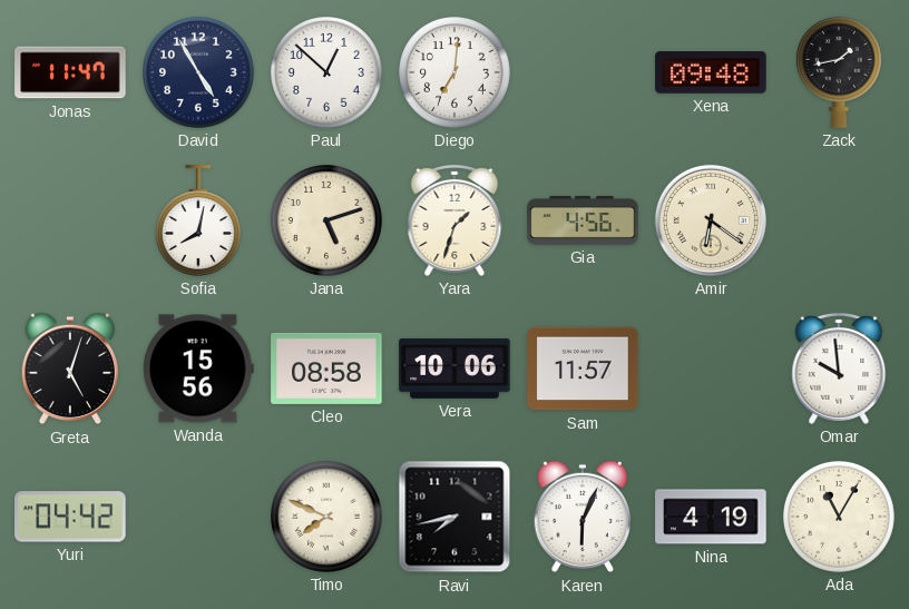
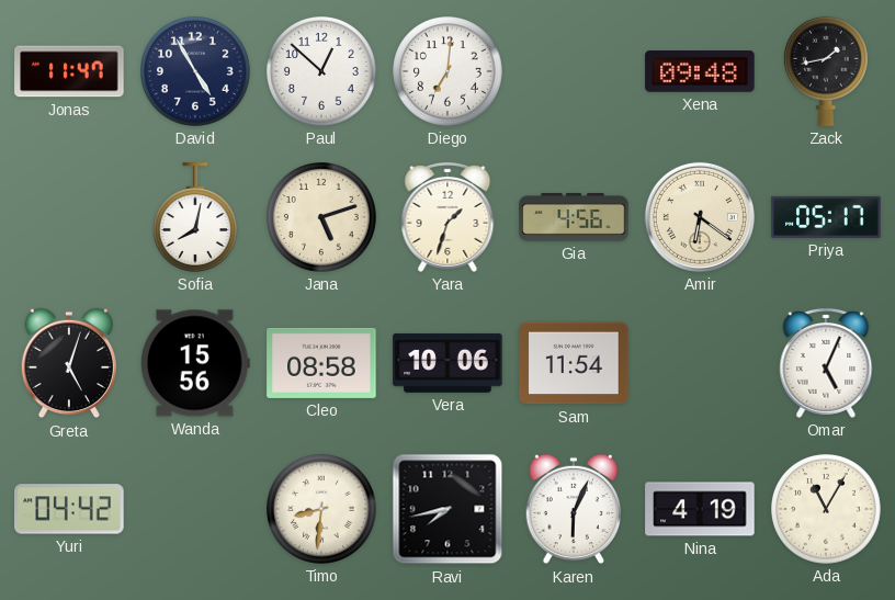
Priya: none -> 05:17
Sam: 11:57 -> 11:54
Omar: 9:59 -> 5:04
Timo: 7:49 -> 8:31
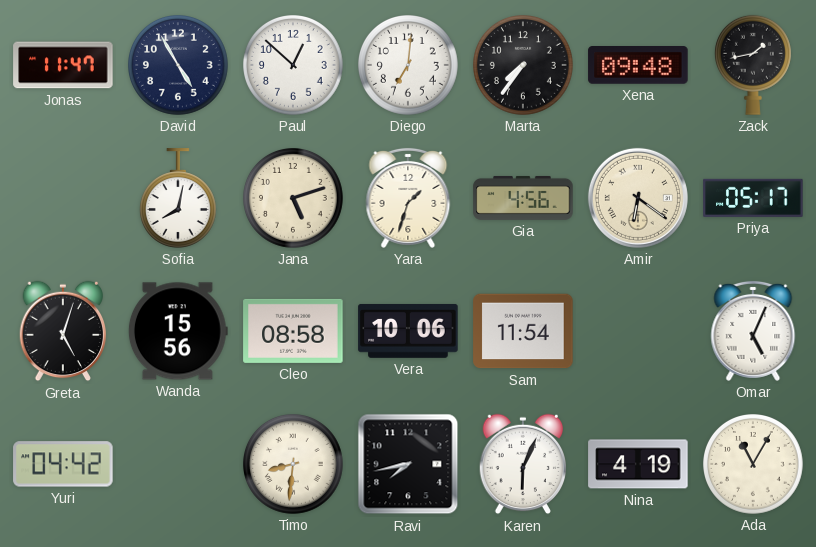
Marta: none -> 7:36
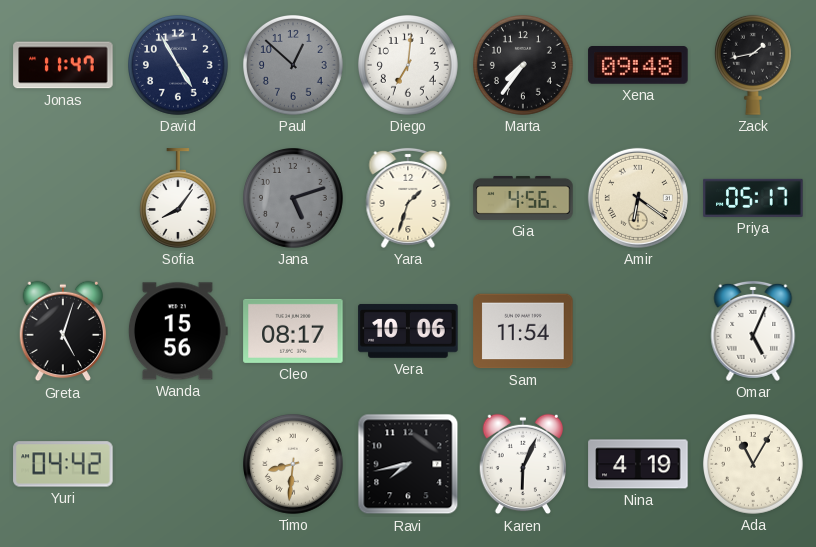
Paul dial: white -> grey
Sofia: 8:02 -> 8:06
Jana dial: cream -> grey
Cleo: 08:58 -> 08:17
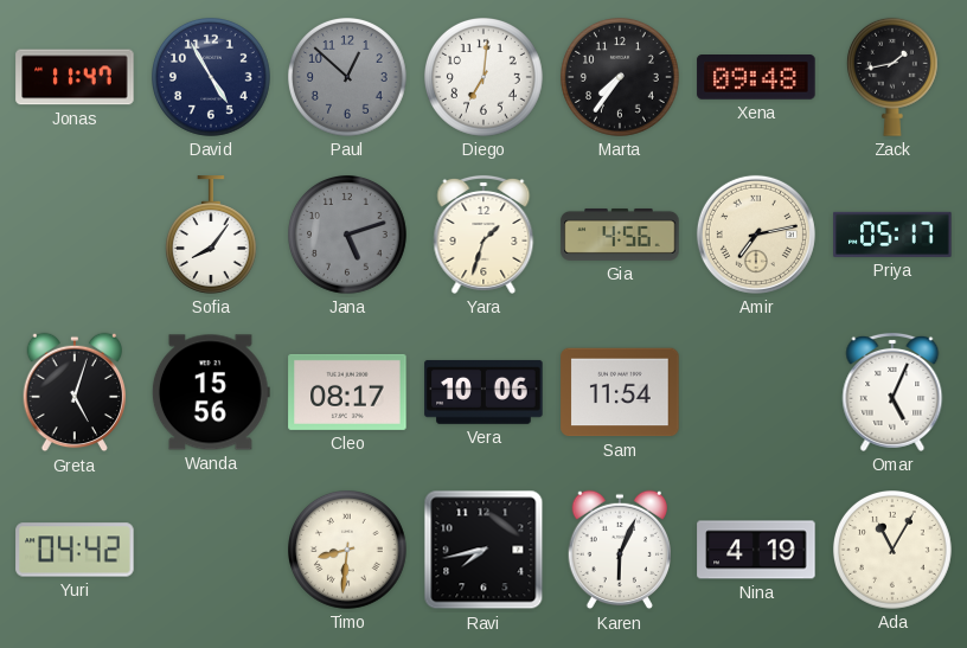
Amir: 6:21 -> 7:13
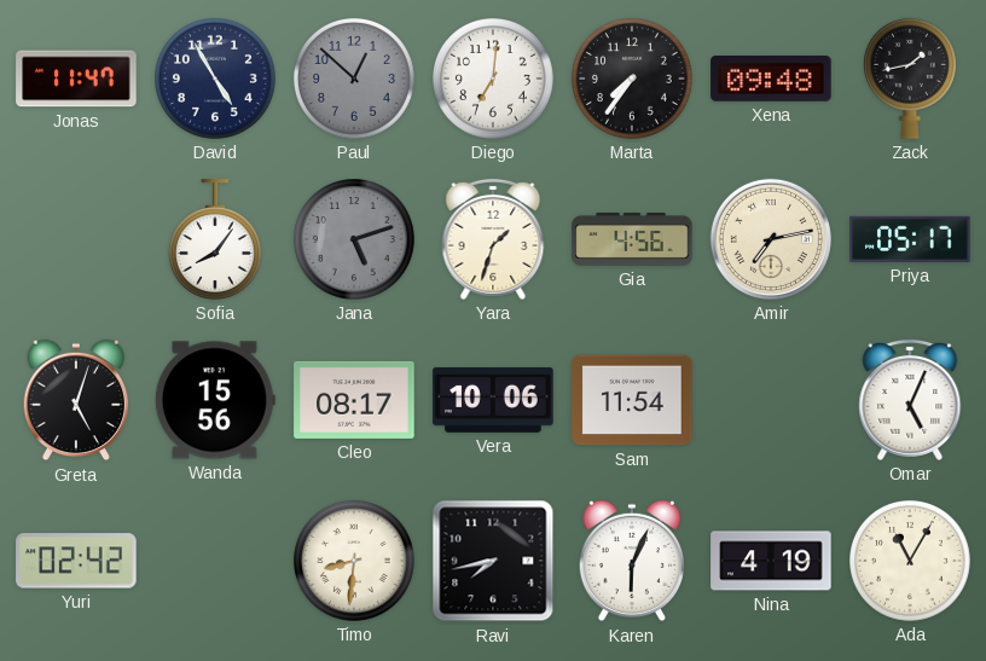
Yuri: 04:42 -> 02:42
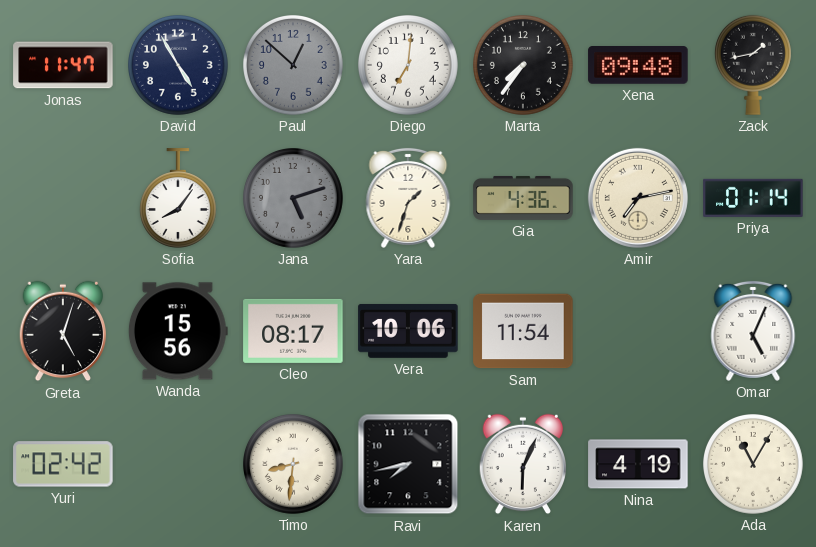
Gia: 4:56 -> 4:36
Priya: 05:17 -> 01:14
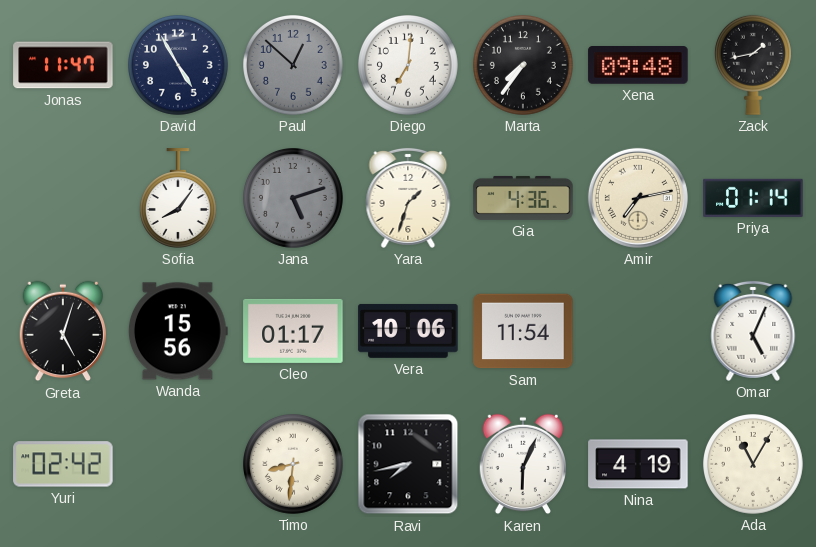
Cleo: 08:17 -> 01:17
